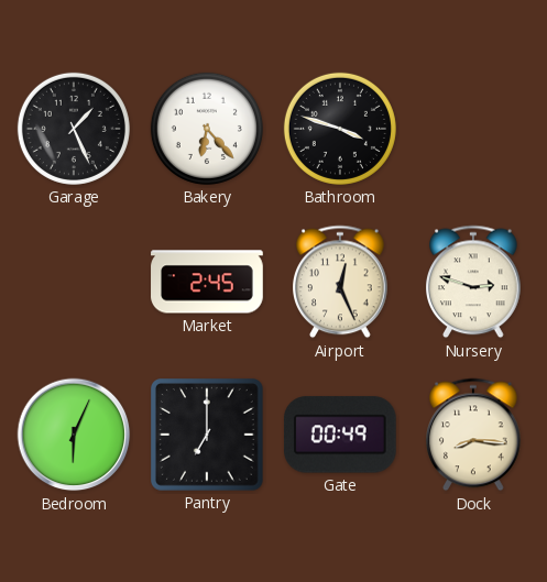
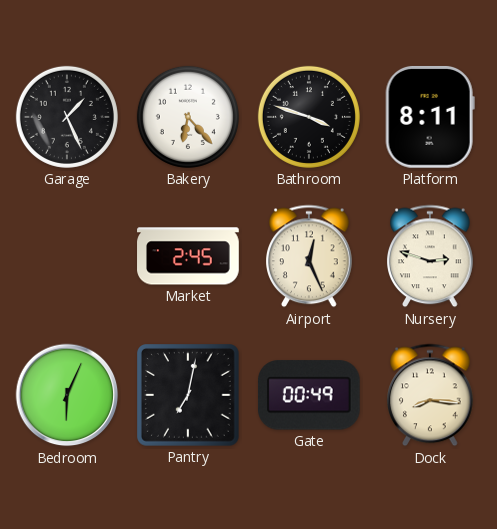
Platform: none -> 8:11
Pantry: 7:00 -> 7:02
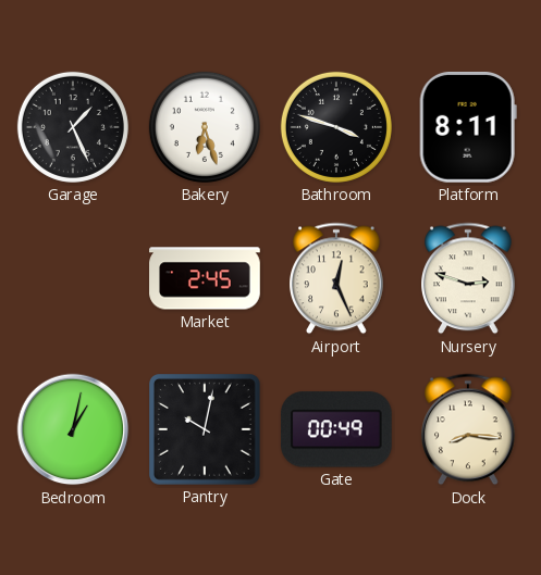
Bakery: 6:23 -> 6:27
Bedroom: 6:04 -> 1:02
Pantry: 7:02 -> 10:02
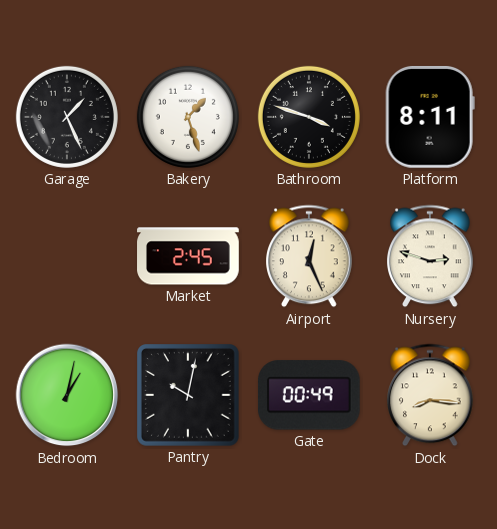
Bakery: 6:27 -> 1:27
